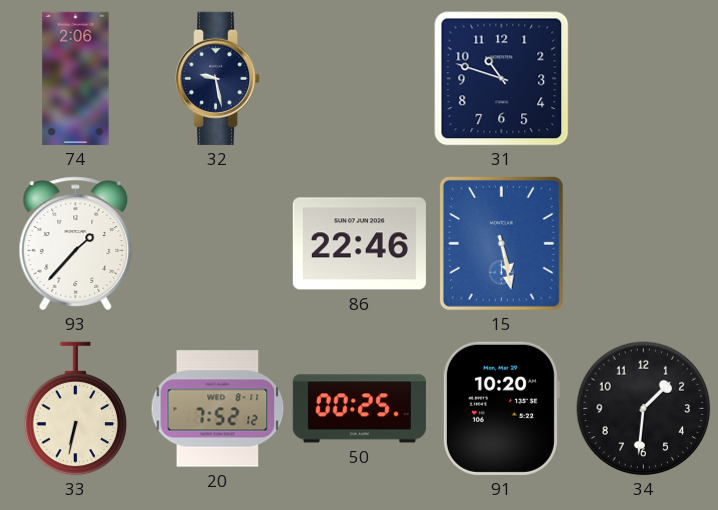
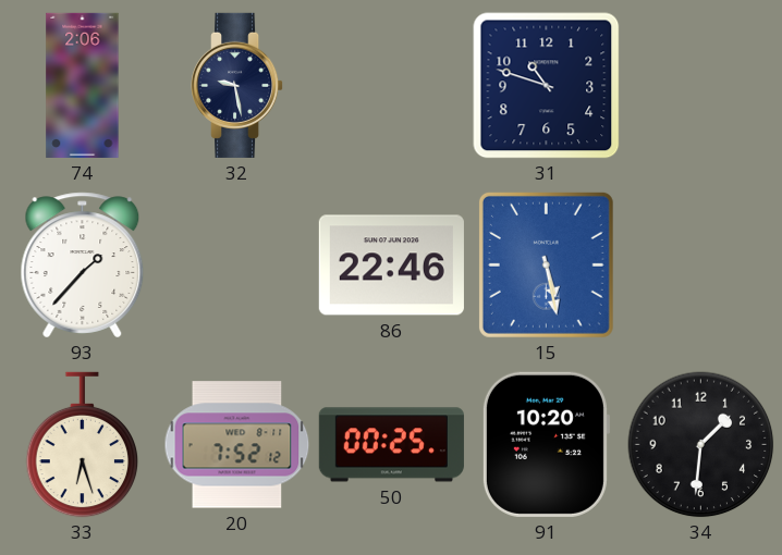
33: 6:32 -> 6:27
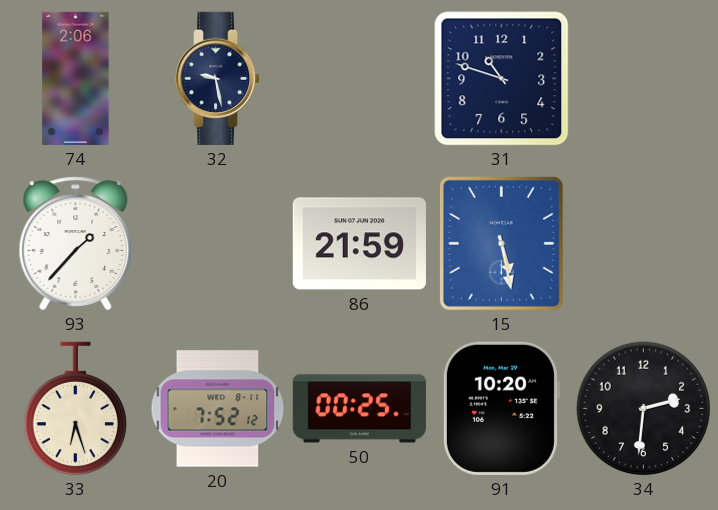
86: 22:46 -> 21:59
34: 1:31 -> 2:31
